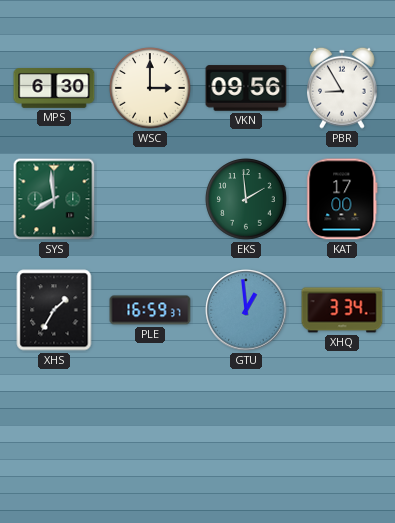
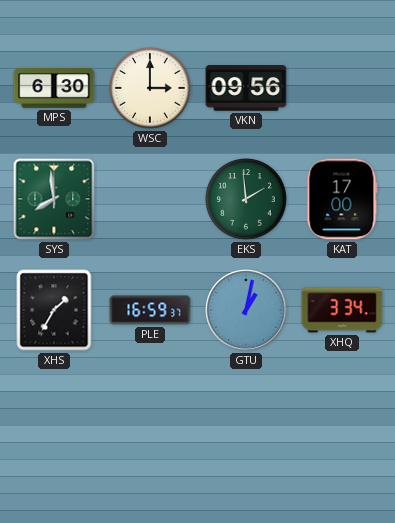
PBR: 8:55 -> none
GTU: 12:59 -> 1:02
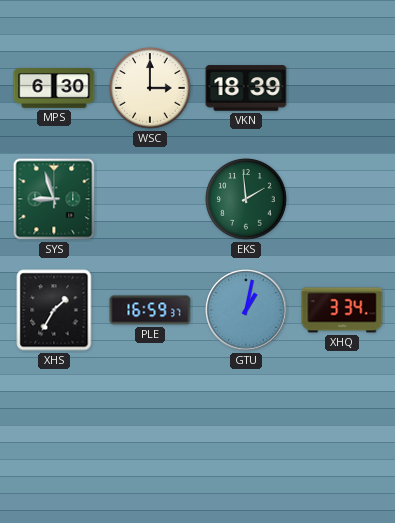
VKN: 09:56 -> 18:39
SYS: 7:59 -> 8:57
KAT: 17:00 -> none
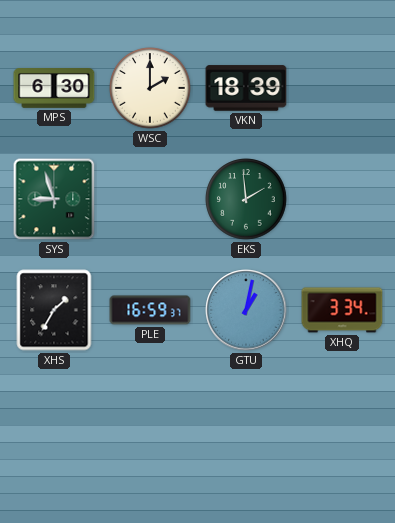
WSC: 3:00 -> 2:00
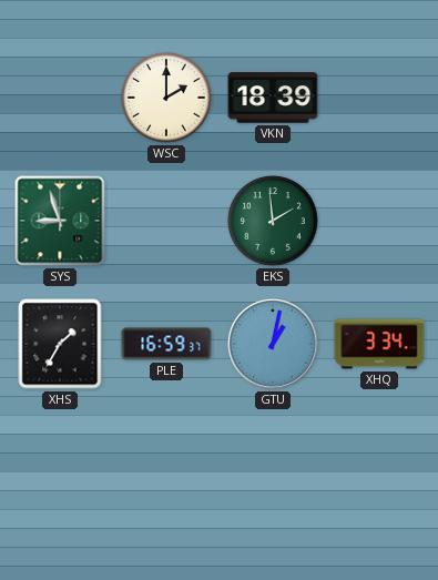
MPS: 6:30 -> none
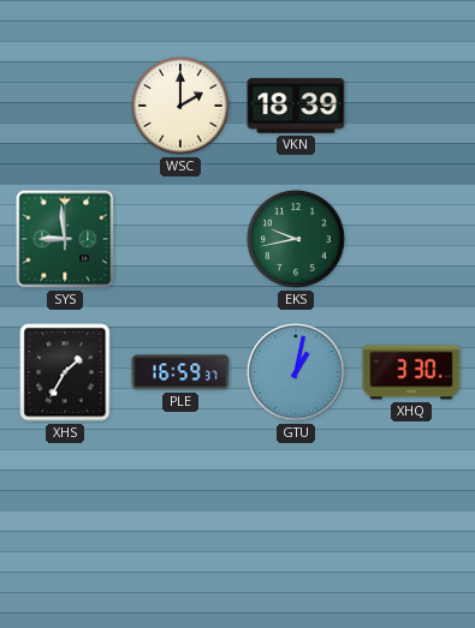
SYS: 8:57 -> 8:59
EKS: 1:59 -> 9:43
XHQ: 3:34 -> 3:30
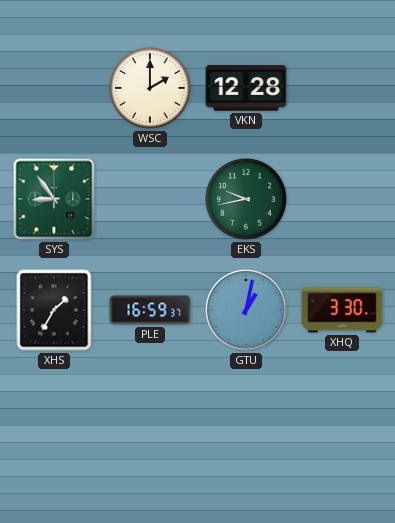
VKN: 18:39 -> 12:28
SYS: 8:59 -> 8:54
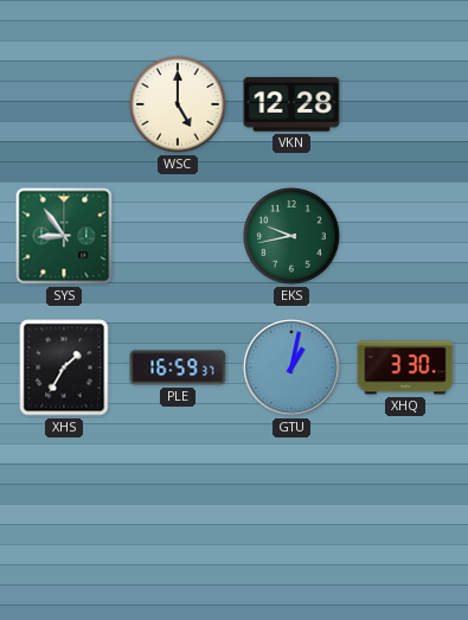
WSC: 2:00 -> 5:00
